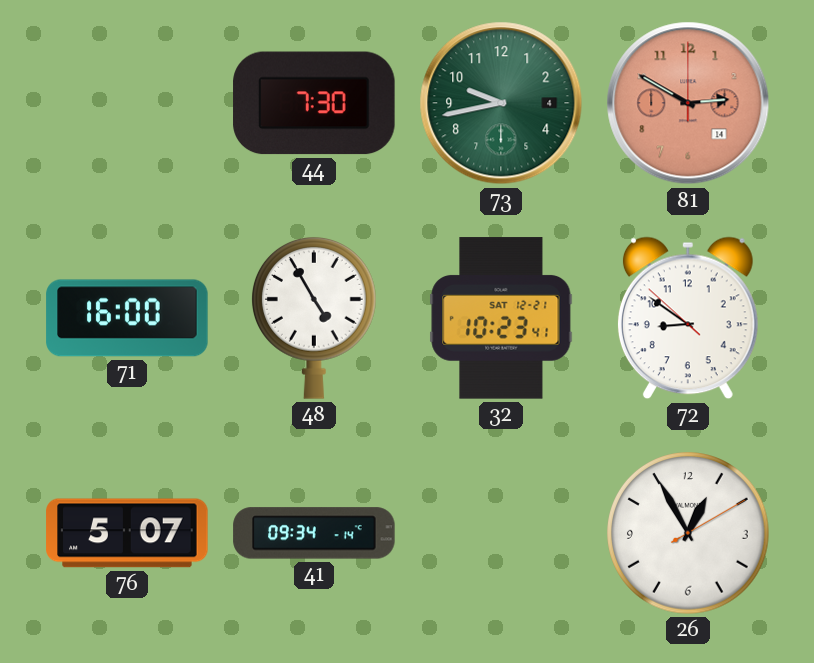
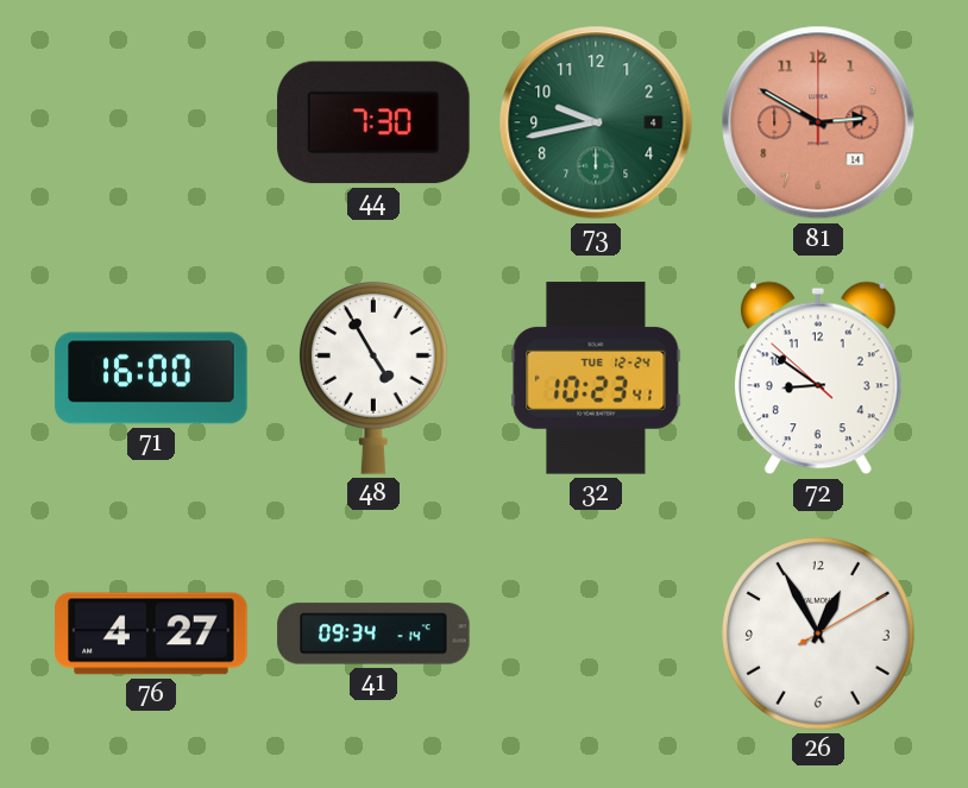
32 date: SAT 12-21 -> TUE 12-24
76: 5:07 -> 4:27
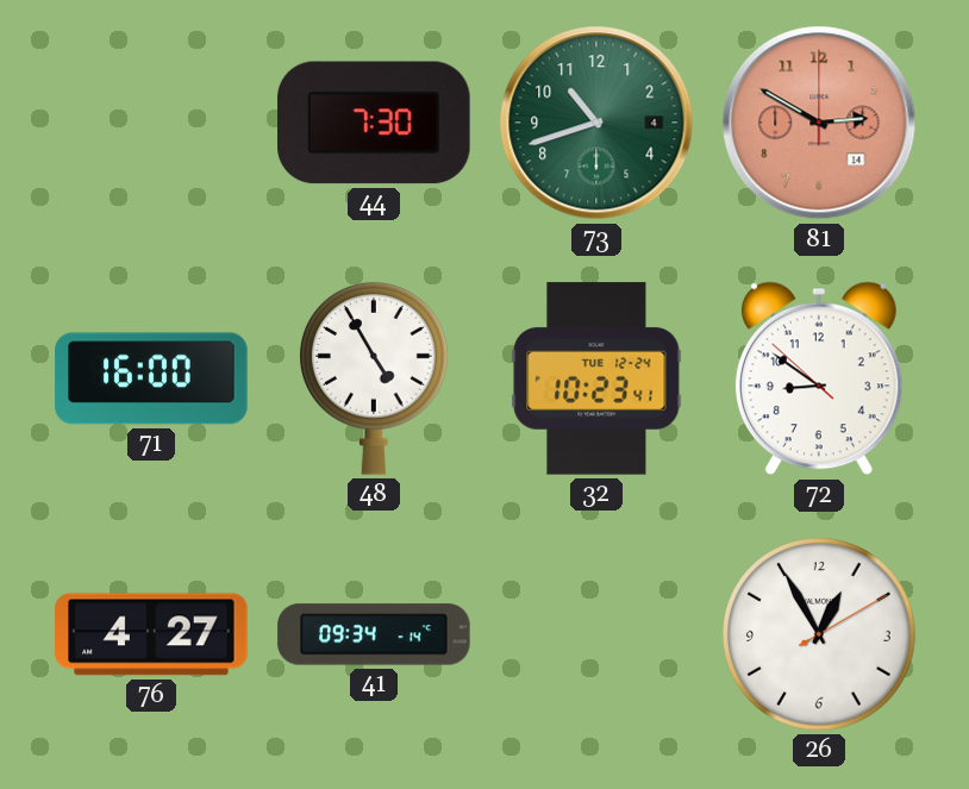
73: 9:43 -> 10:42
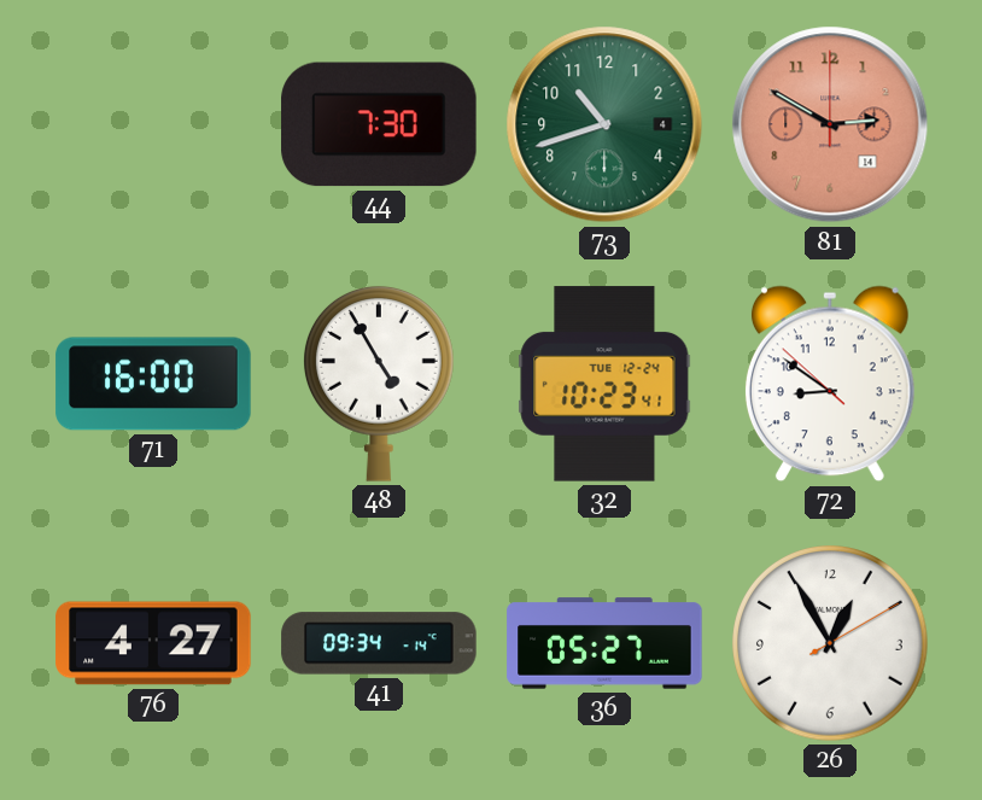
36: none -> 05:27
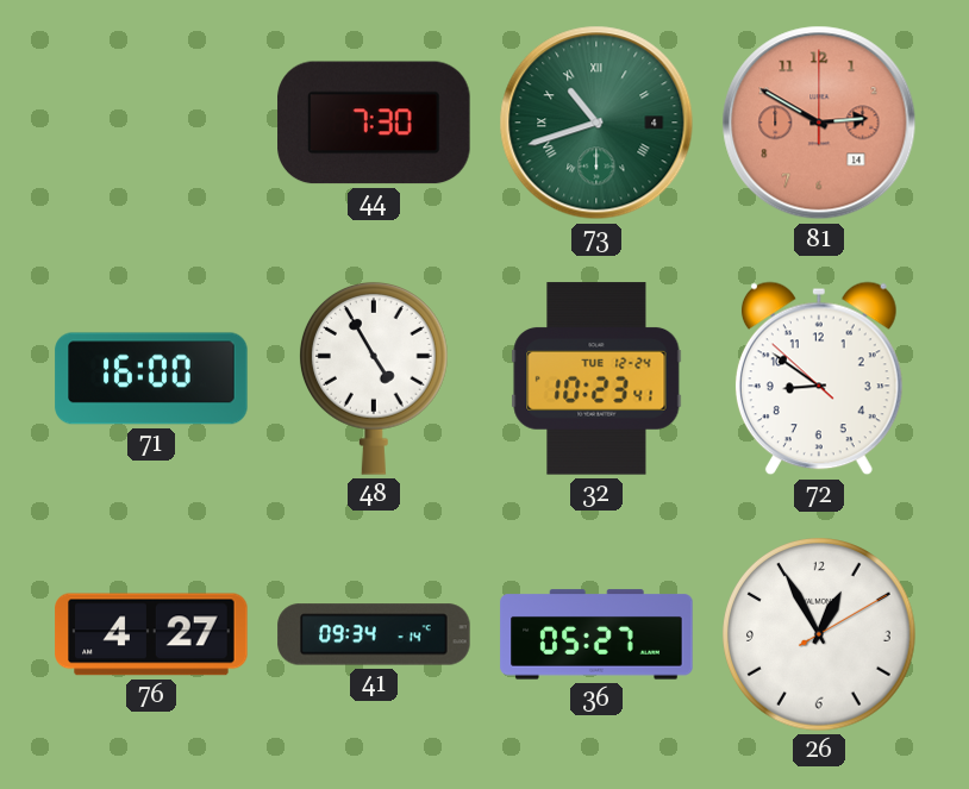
73 numerals: Arabic -> Roman
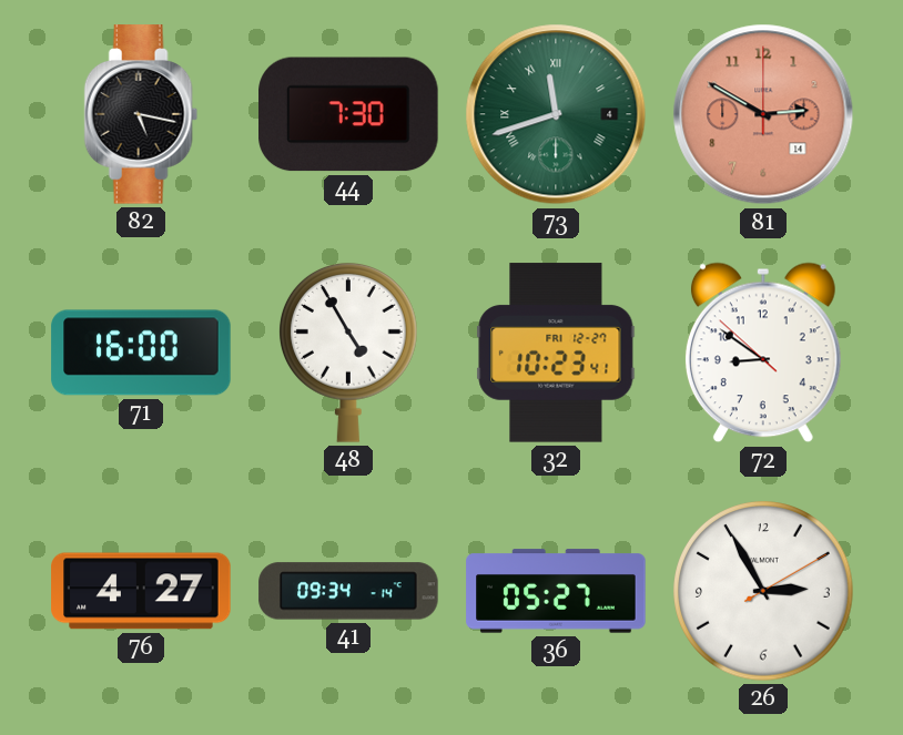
82: none -> 5:17
73: 10:42 -> 11:42
32 date: TUE 12-24 -> FRI 12-27
26: 12:55 -> 2:55
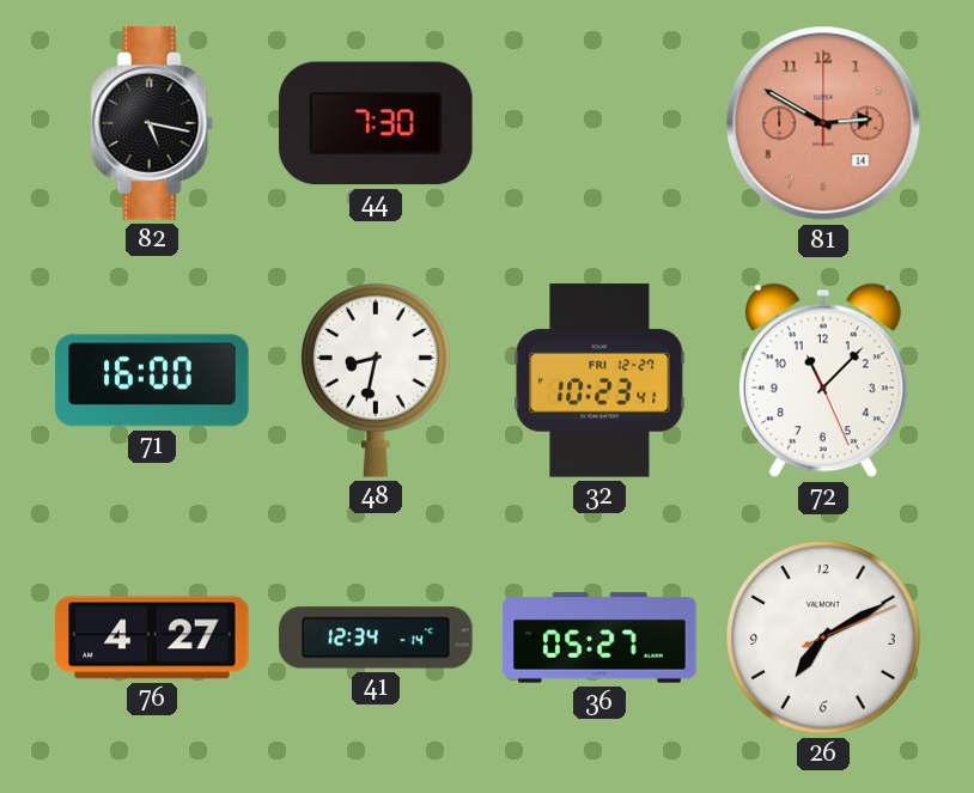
73: 11:42 -> none
48: 4:55 -> 8:32
72: 8:50 -> 11:07
41: 09:34 -> 12:34
26: 2:55 -> 7:10
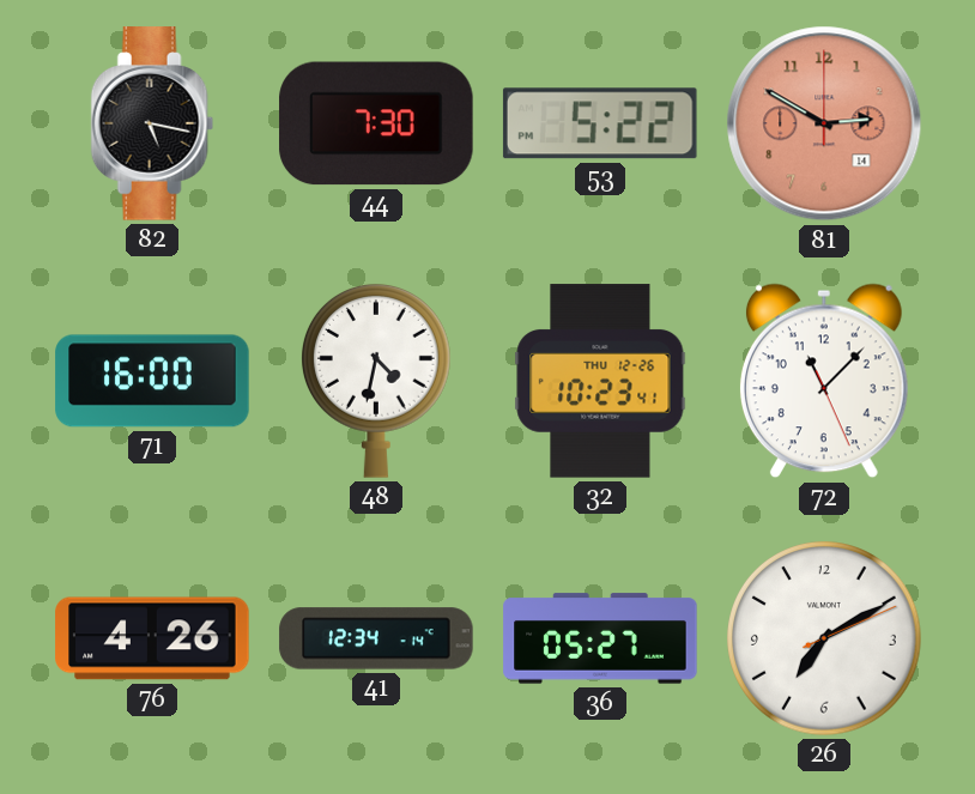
53: none -> 5:22
48: 8:32 -> 4:32
32 date: FRI 12-27 -> THU 12-26
76: 4:27 -> 4:26
